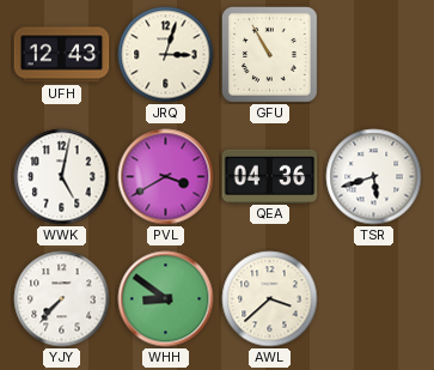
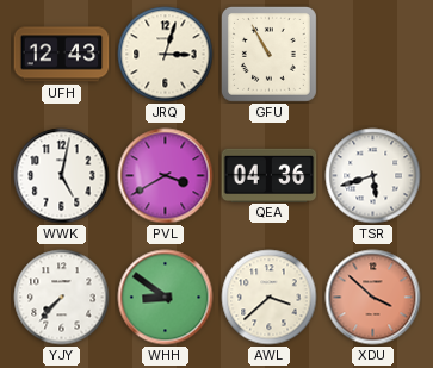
XDU: none -> 3:52
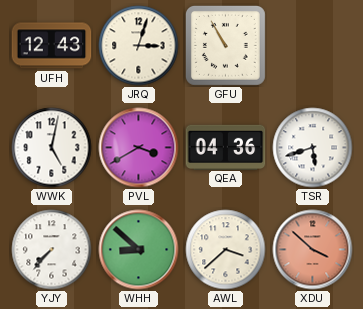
WHH: 8:51 -> 8:52
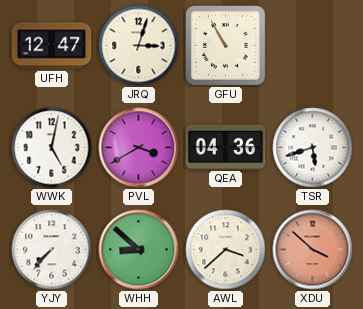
UFH: 12:43 -> 12:47
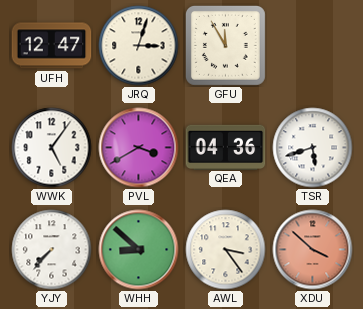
GFU: 10:55 -> 11:55
WWK: 5:02 -> 5:06
AWL: 3:38 -> 3:24
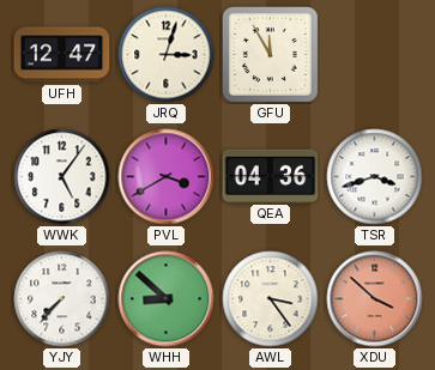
TSR: 5:42 -> 3:42
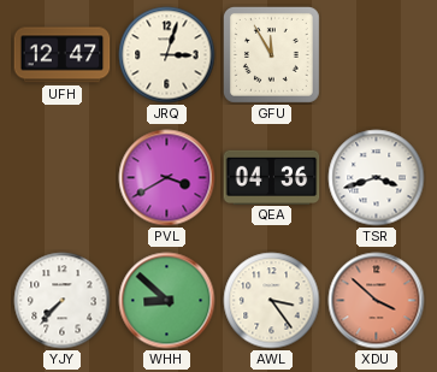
WWK: 5:06 -> none
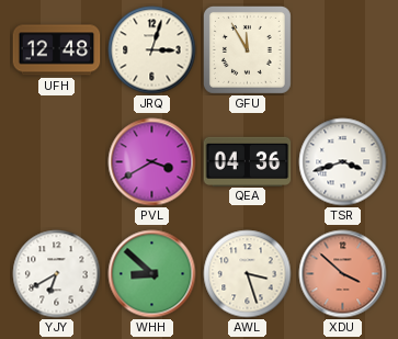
UFH: 12:47 -> 12:48
YJY: 7:37 -> 6:40
AWL: 3:24 -> 3:27
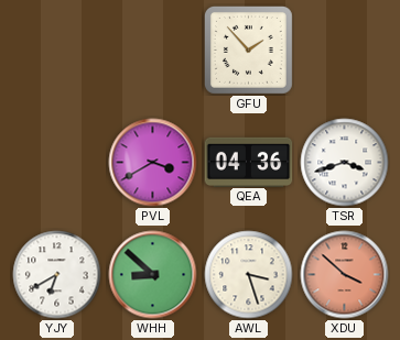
UFH: 12:48 -> none
JRQ: 3:03 -> none
GFU: 11:55 -> 1:53
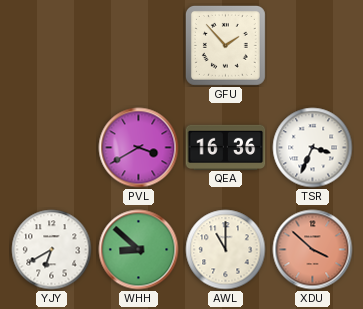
QEA: 04:36 -> 16:36
TSR: 3:42 -> 3:34
AWL: 3:27 -> 11:00
